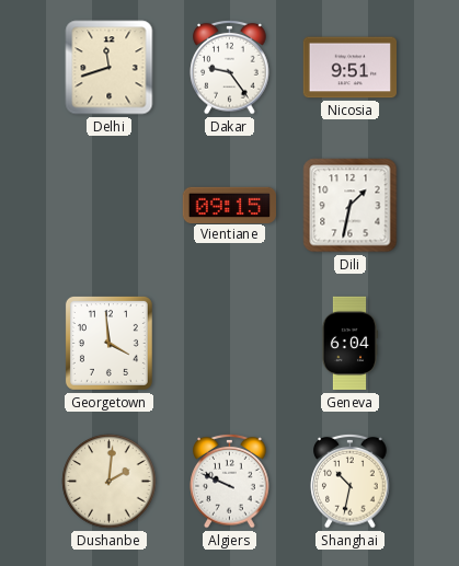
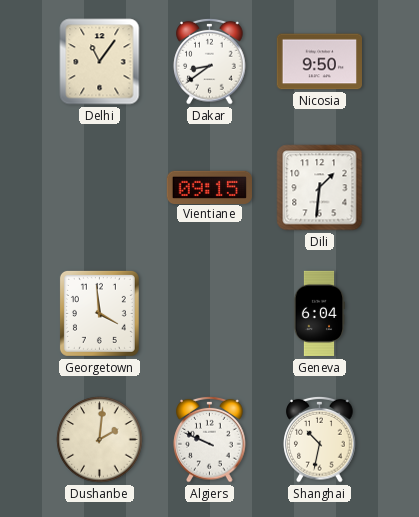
Delhi: 11:42 -> 11:06
Dakar: 9:24 -> 8:39
Nicosia: 9:51 -> 9:50
Dili: 1:32 -> 1:31
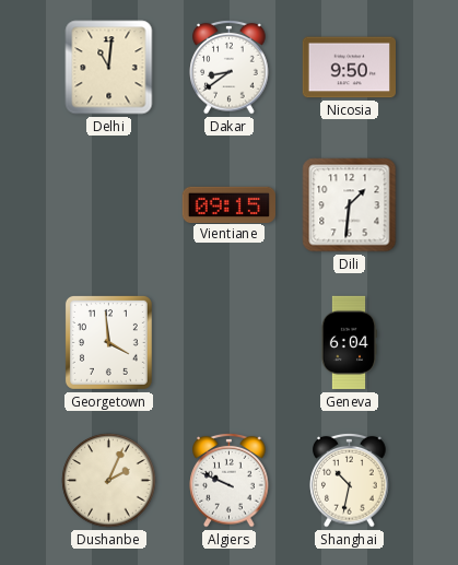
Delhi: 11:06 -> 11:01
Dushanbe: 2:01 -> 2:04
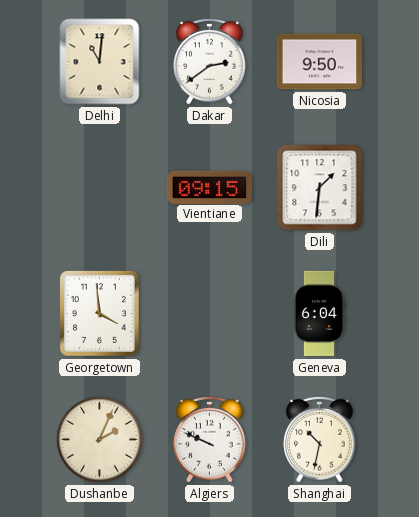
Dakar: 8:39 -> 2:39
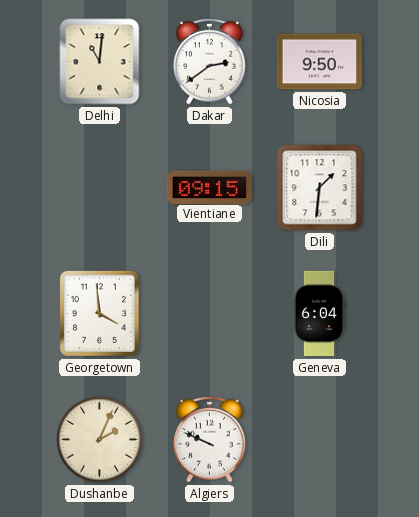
Shanghai: 10:32 -> none
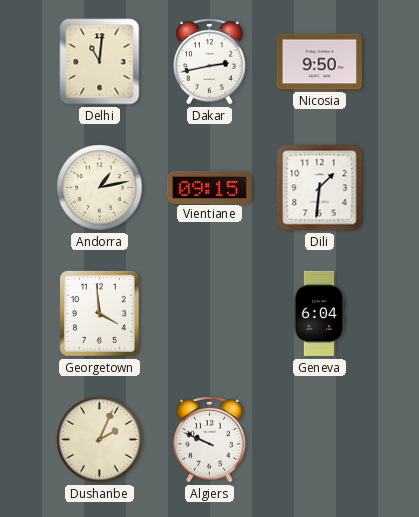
Dakar: 2:39 -> 2:43
Andorra: none -> 1:13
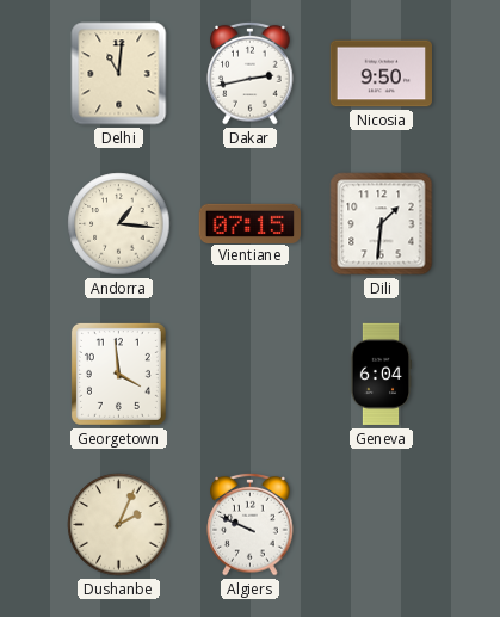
Andorra: 1:13 -> 1:16
Vientiane: 09:15 -> 07:15
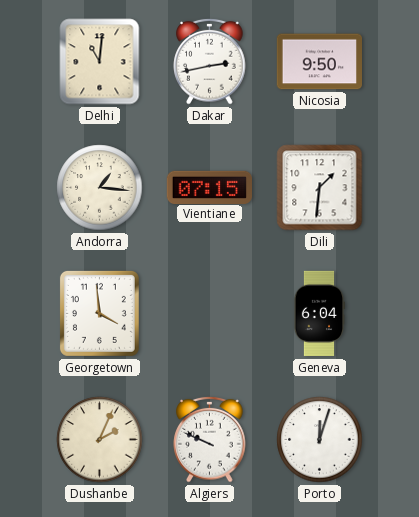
Porto: none -> 12:03
